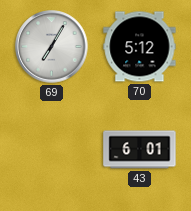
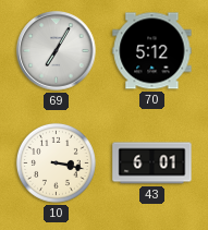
10: none -> 3:17
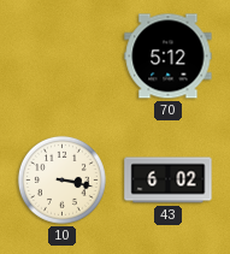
69: 7:05 -> none
43: 6:01 -> 6:02
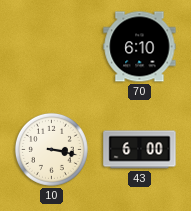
70: 5:12 -> 6:10
43: 6:02 -> 6:00
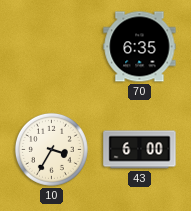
70: 6:10 -> 6:35
10: 3:17 -> 3:35
